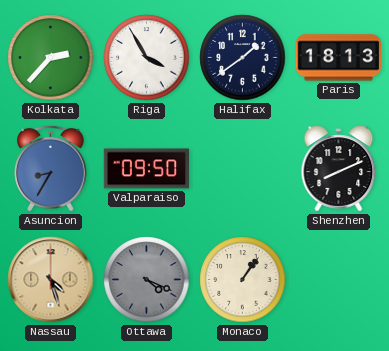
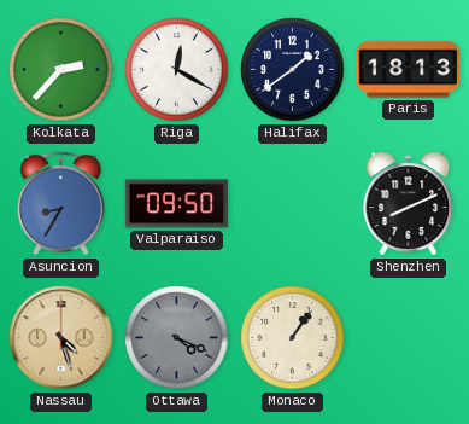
Riga: 3:55 -> 12:20
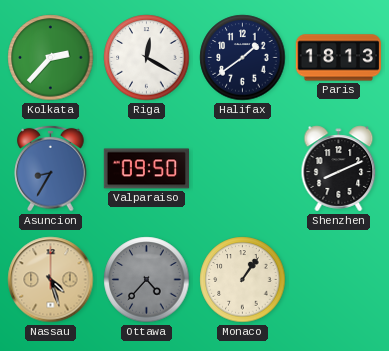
Ottawa: 4:19 -> 4:37
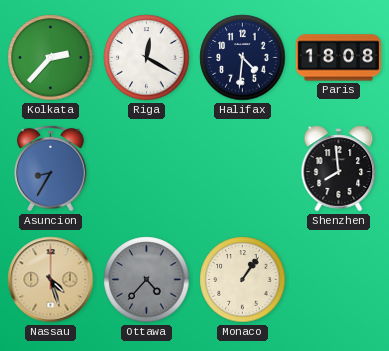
Halifax: 1:39 -> 4:31
Paris: 18:13 -> 18:08
Valparaiso: 09:50 -> none
Shenzhen: 8:11 -> 7:59
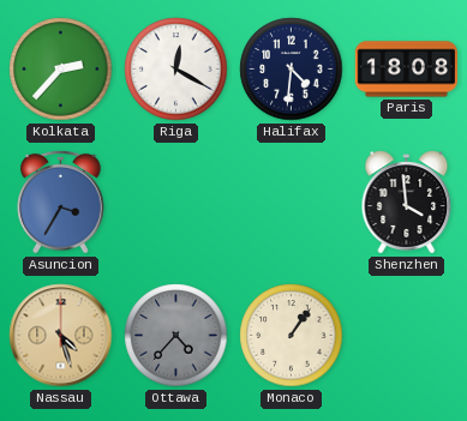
Asuncion: 8:35 -> 3:35
Shenzhen: 7:59 -> 3:59
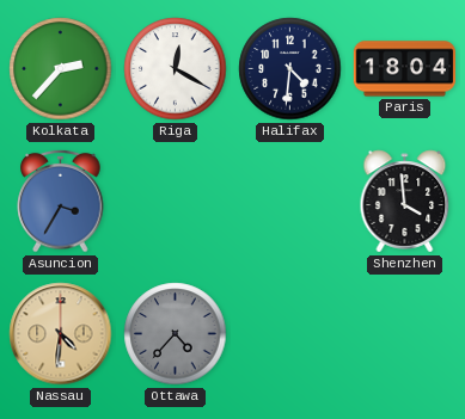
Paris: 18:08 -> 18:04
Nassau: 4:27 -> 4:31
Monaco: 1:06 -> none
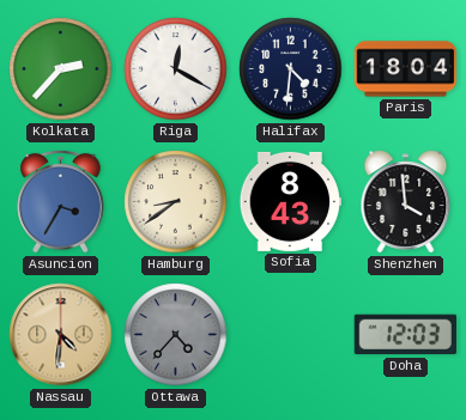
Hamburg: none -> 8:39
Sofia: none -> 8:43
Doha: none -> 12:03
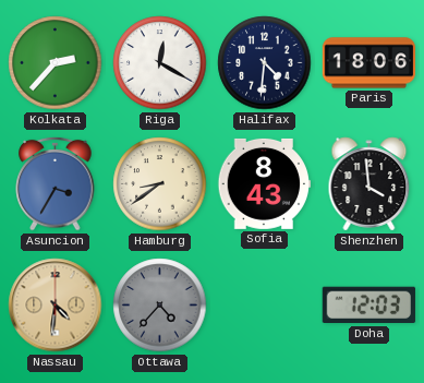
Paris: 18:04 -> 18:06
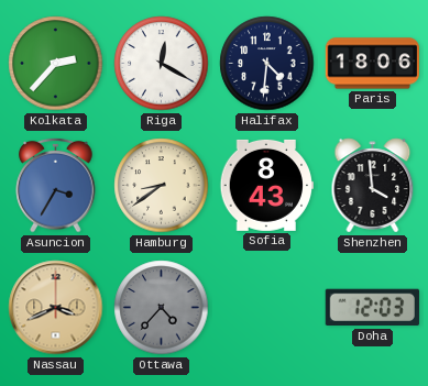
Nassau: 4:31 -> 3:41
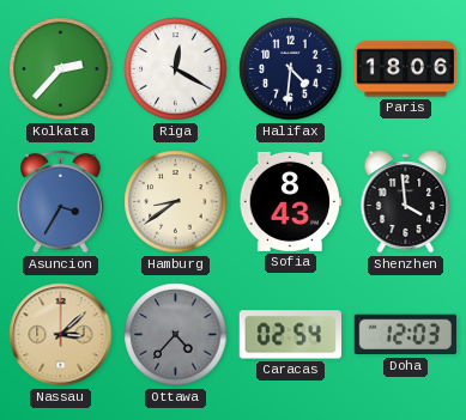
Nassau: 3:41 -> 3:08
Caracas: none -> 02:54
